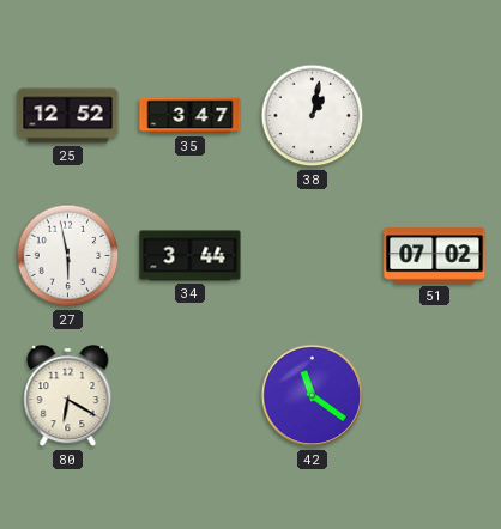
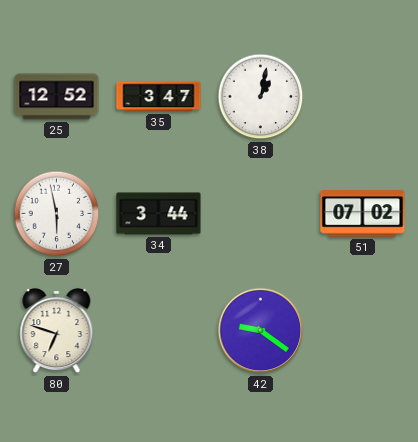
80: 6:20 -> 6:48
42: 11:21 -> 9:21
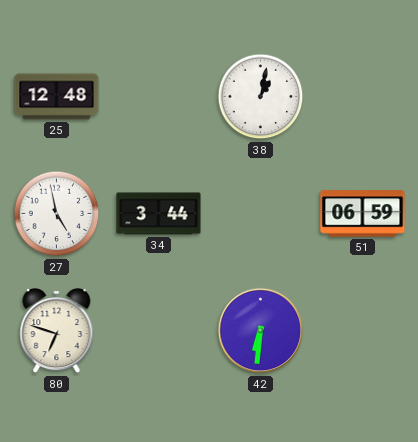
25: 12:52 -> 12:48
35: 3:47 -> none
27: 5:58 -> 4:58
51: 07:02 -> 06:59
42: 9:21 -> 6:31
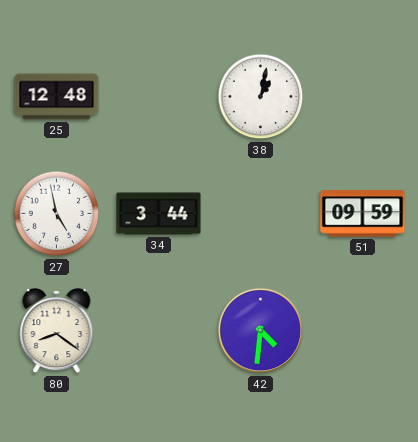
51: 06:59 -> 09:59
80: 6:48 -> 8:21
42: 6:31 -> 4:31
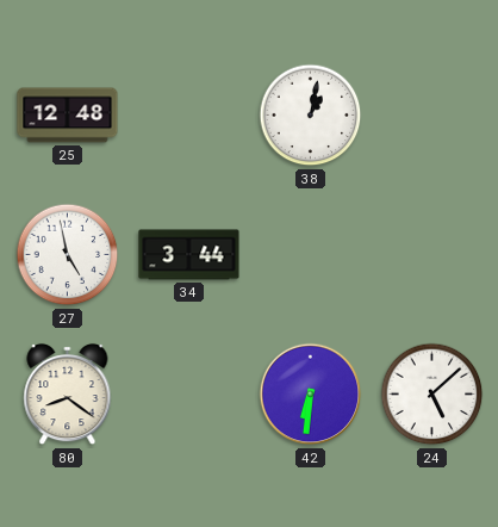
51: 09:59 -> none
42: 4:31 -> 6:31
24: none -> 5:08
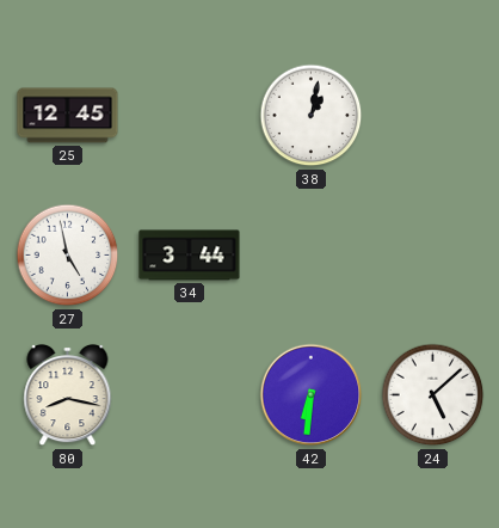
25: 12:48 -> 12:45
80: 8:21 -> 8:17
